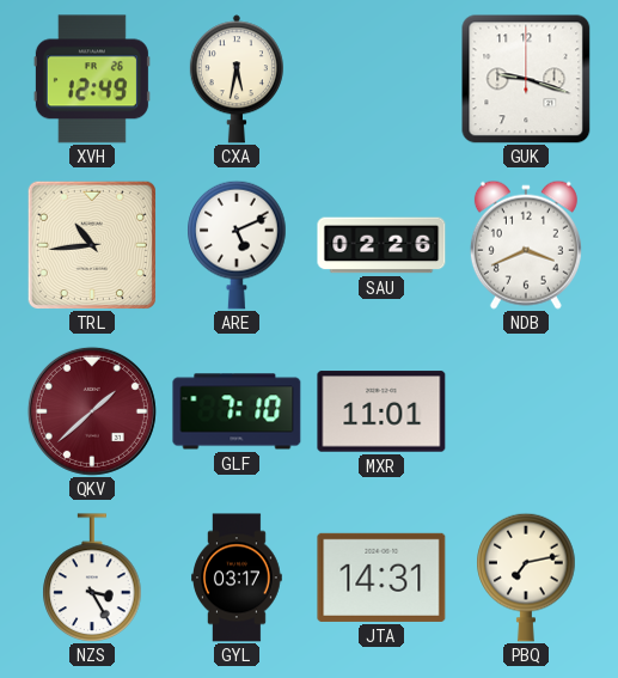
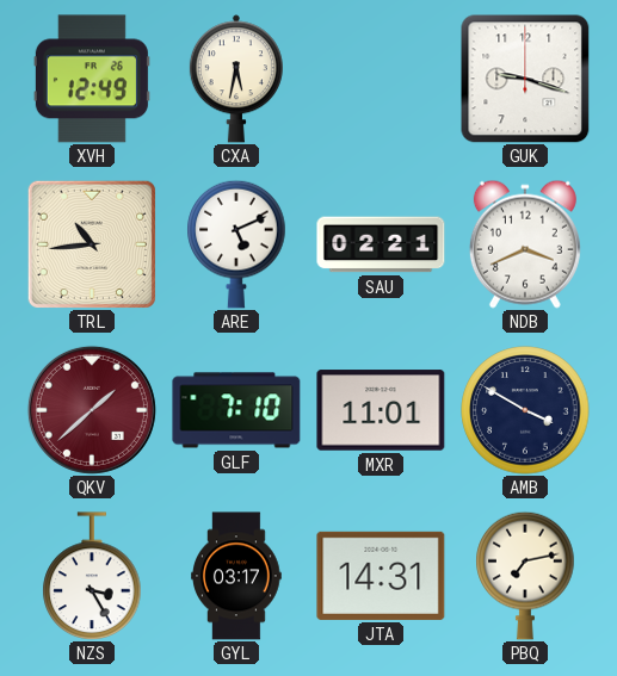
SAU: 02:26 -> 02:21
AMB: none -> 3:50
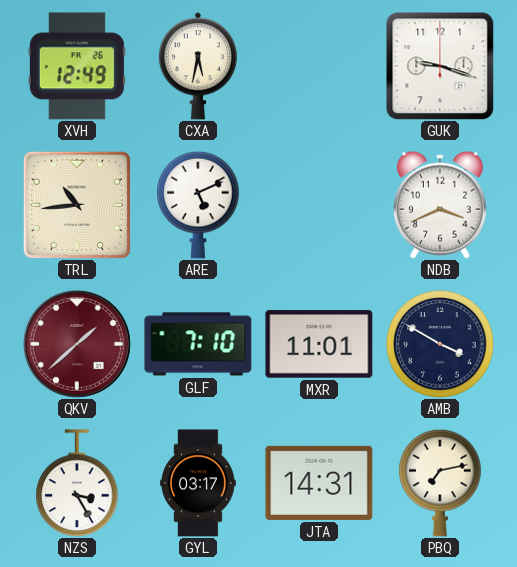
SAU: 02:21 -> none
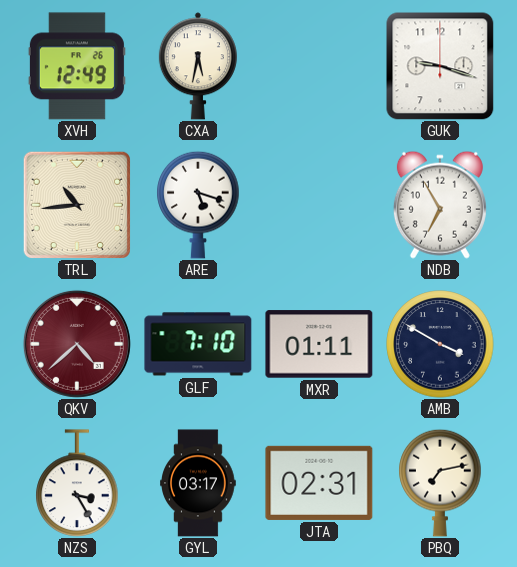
ARE: 5:11 -> 5:18
NDB: 3:41 -> 6:55
QKV: 1:38 -> 4:38
MXR: 11:01 -> 01:11
JTA: 14:31 -> 02:31
